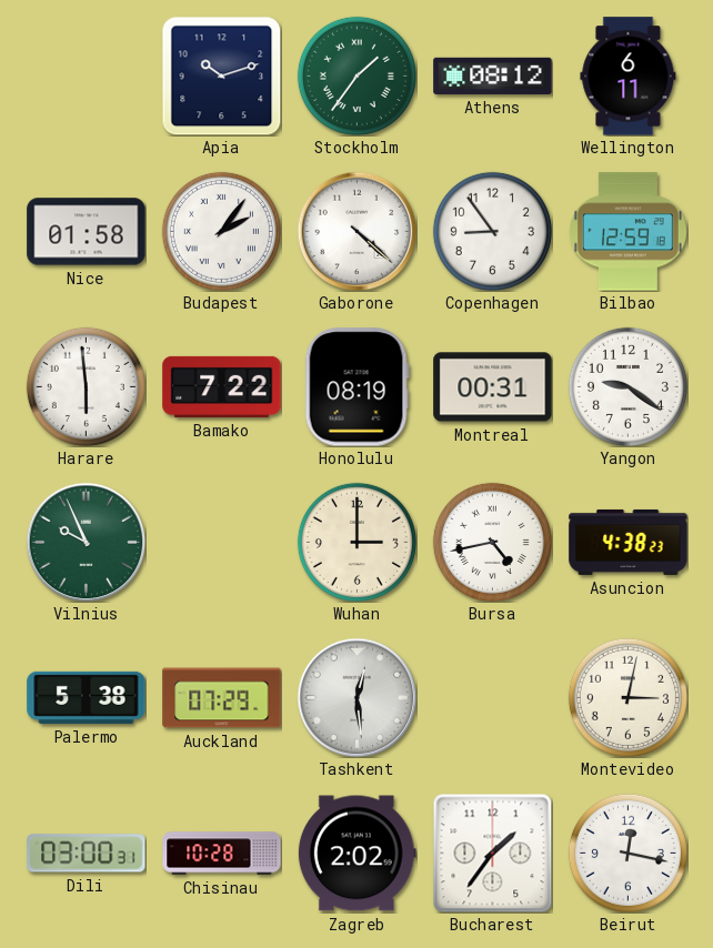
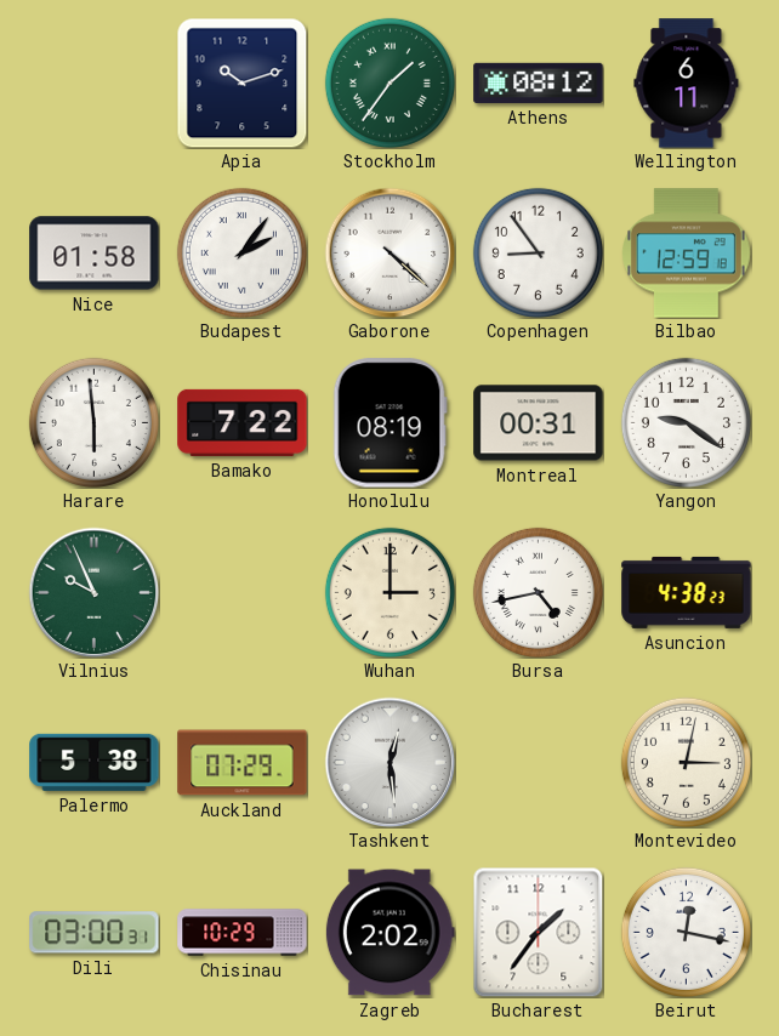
Chisinau: 10:28 -> 10:29
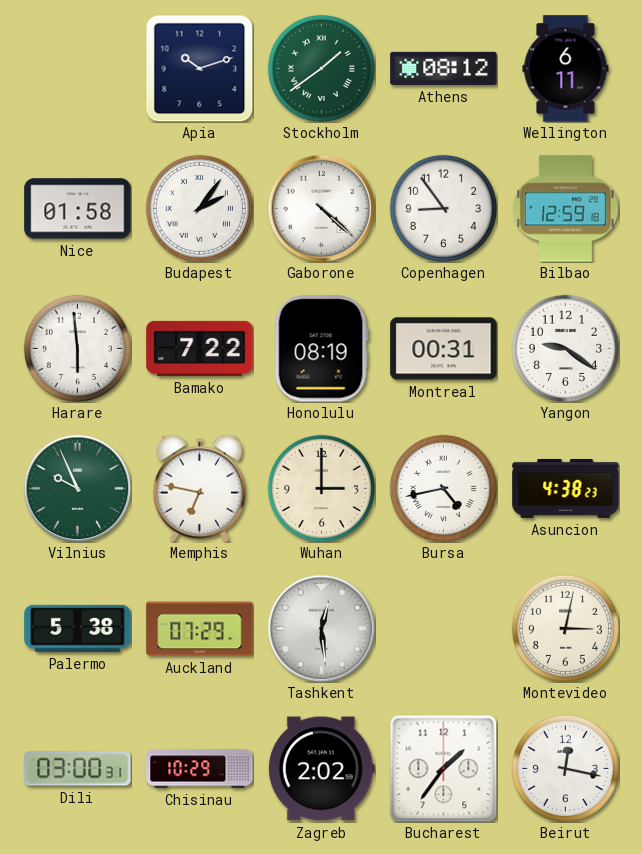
Stockholm: 1:36 -> 1:39
Memphis: none -> 6:47
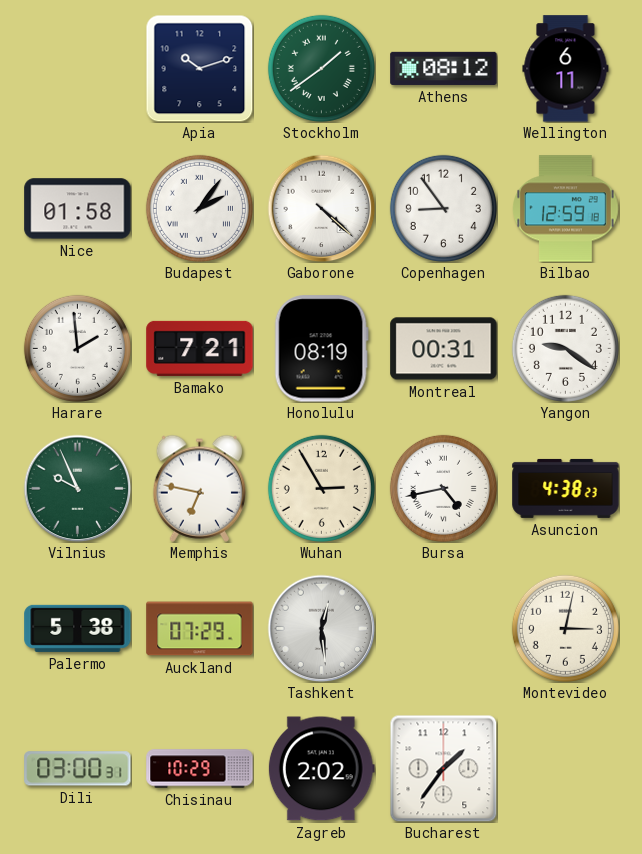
Harare: 5:59 -> 1:59
Bamako: 7:22 -> 7:21
Wuhan: 3:00 -> 2:55
Beirut: 12:17 -> none
